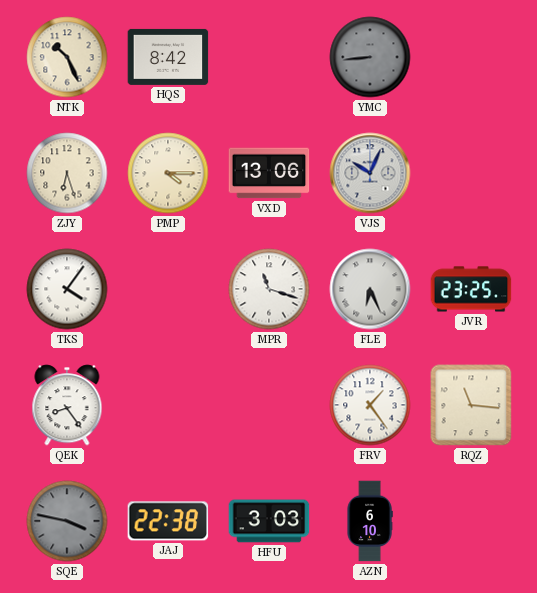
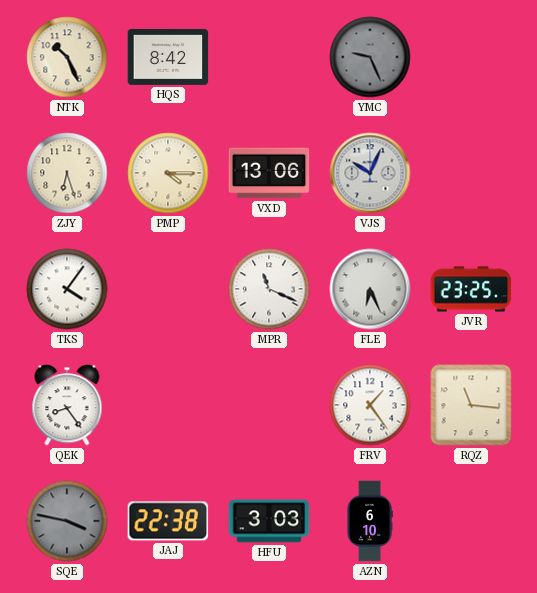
YMC: 8:44 -> 9:26
MPR: 11:18 -> 11:19
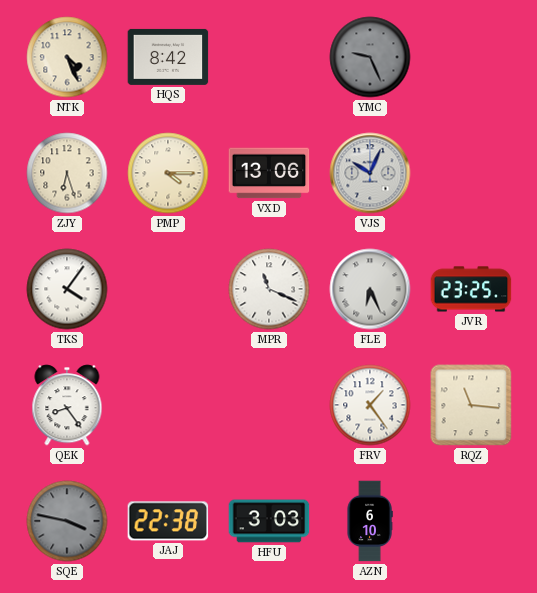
NTK: 10:26 -> 4:26
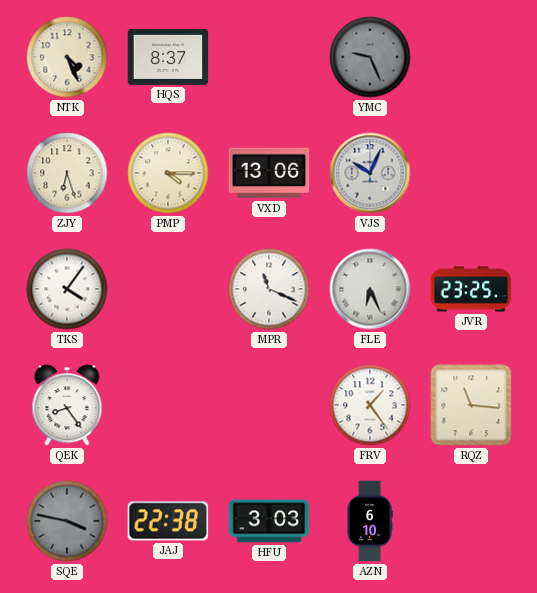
HQS: 8:42 -> 8:37
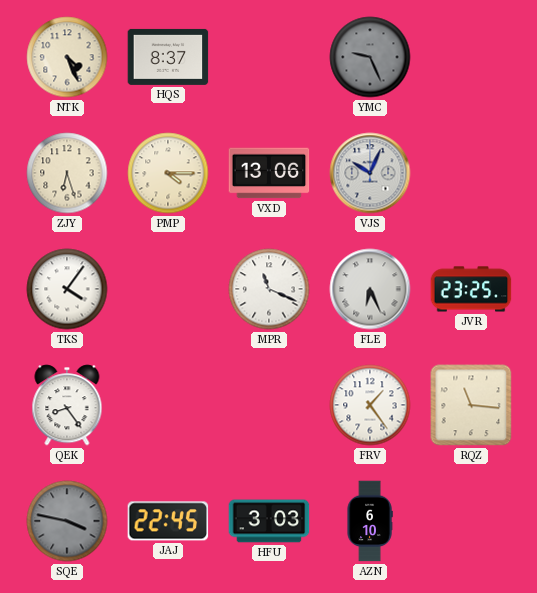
JAJ: 22:38 -> 22:45
